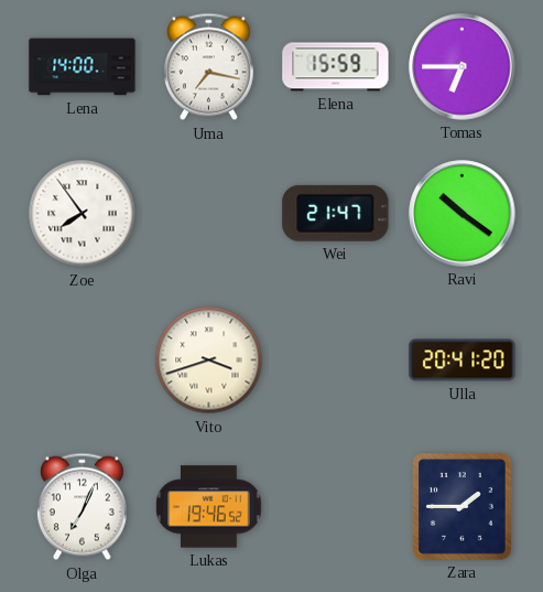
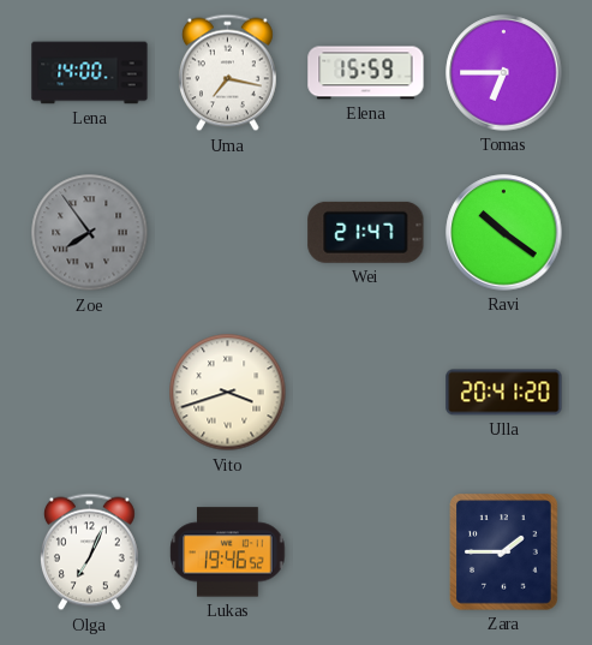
Zoe dial: white -> grey
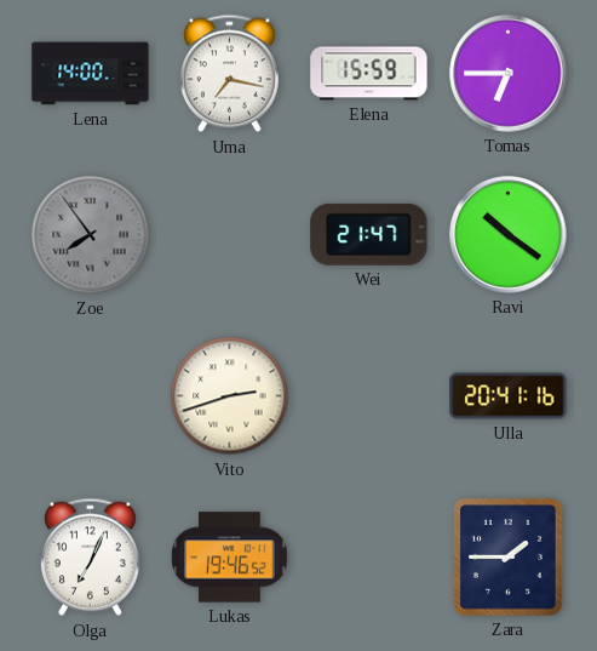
Vito: 3:42 -> 2:42
Ulla: 20:41:20 -> 20:41:16
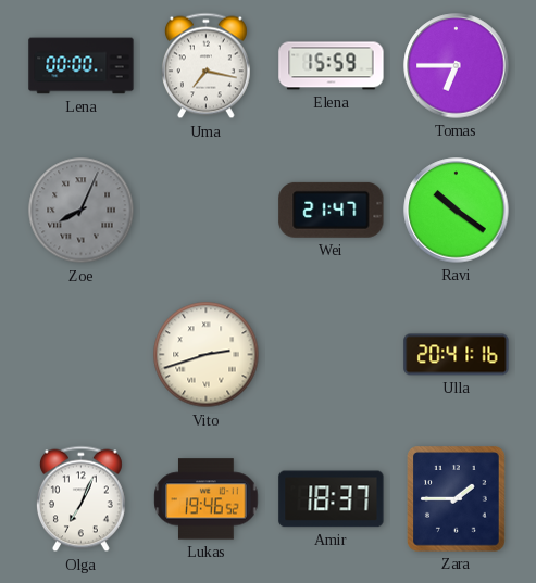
Lena: 14:00 -> 00:00
Zoe: 7:54 -> 8:04
Amir: none -> 18:37
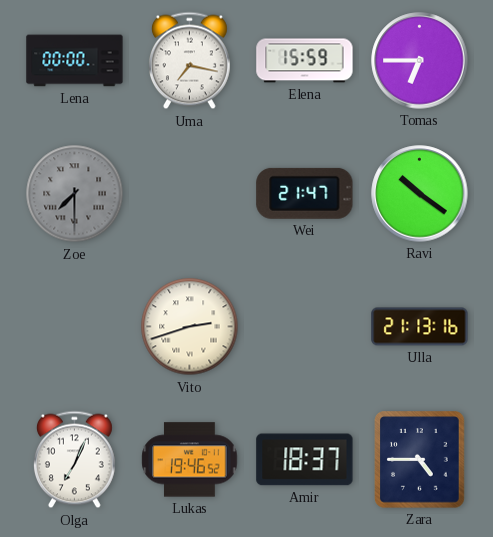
Zoe: 8:04 -> 7:30
Ulla: 20:41 -> 21:13
Zara: 1:45 -> 4:45
